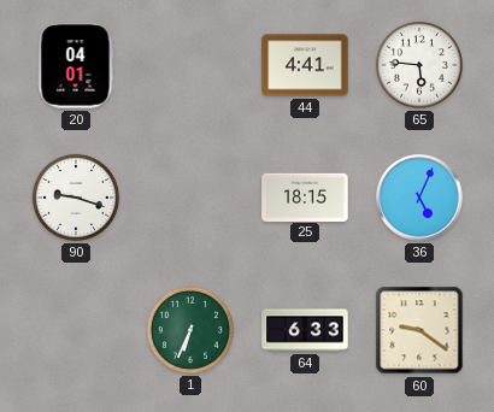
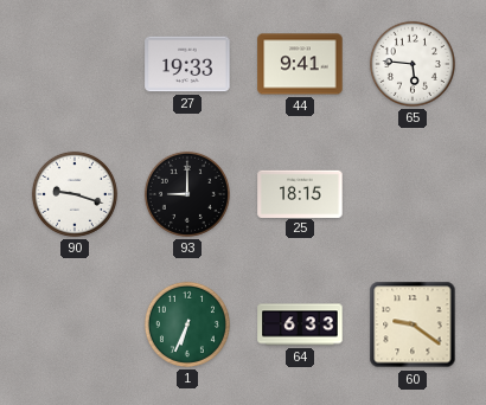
20: 04:01 -> none
27: none -> 19:33
44: 4:41 -> 9:41
93: none -> 9:00
36: 5:04 -> none
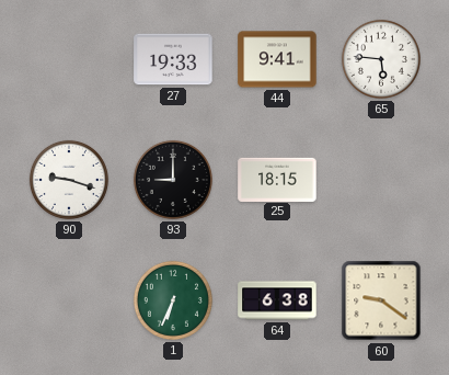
64: 6:33 -> 6:38
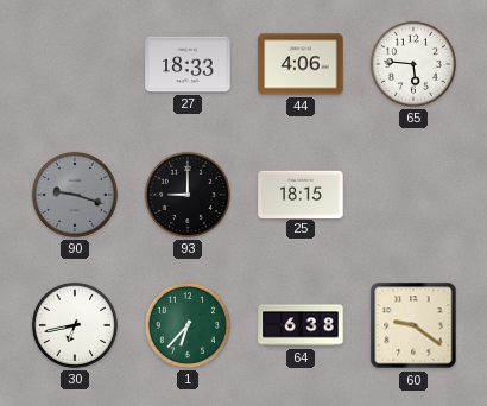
27: 19:33 -> 18:33
44: 9:41 -> 4:06
90 dial: white -> grey
30: none -> 6:43
1: 6:34 -> 6:37
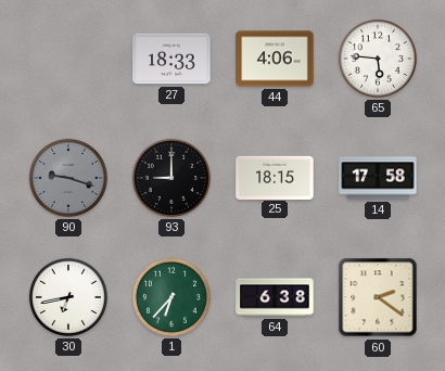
14: none -> 17:58
60: 9:21 -> 2:21
